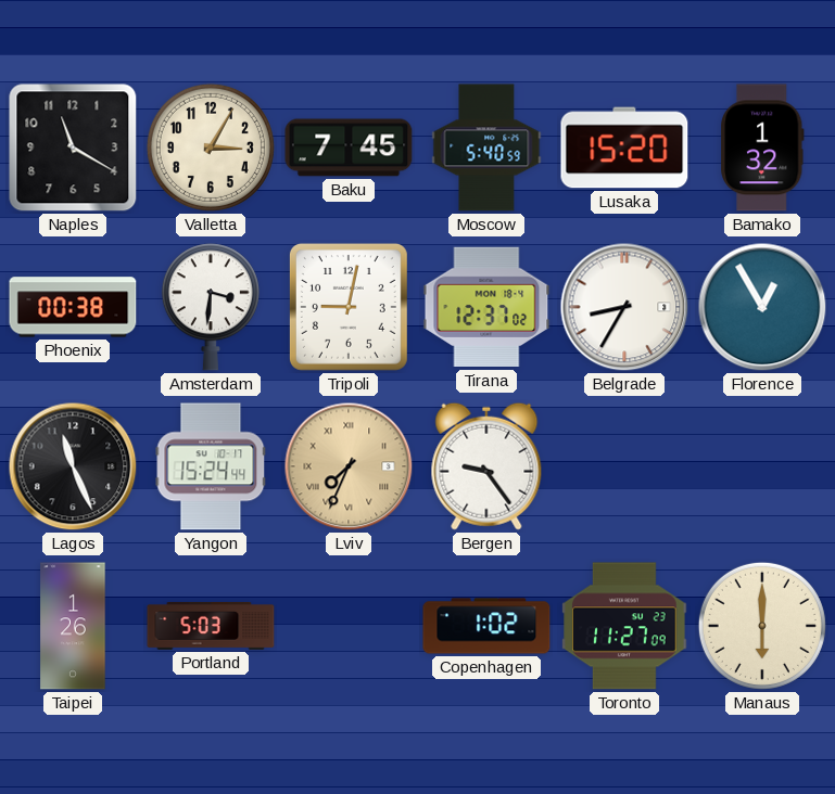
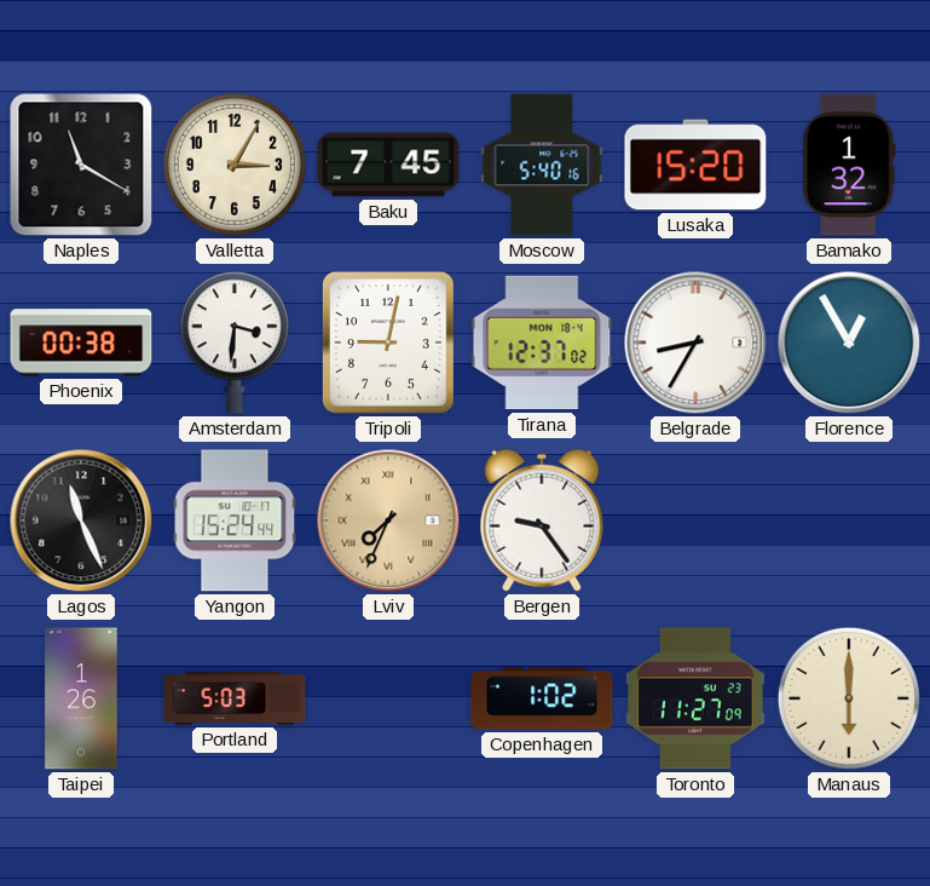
Moscow: 5:40:59 -> 5:40:16
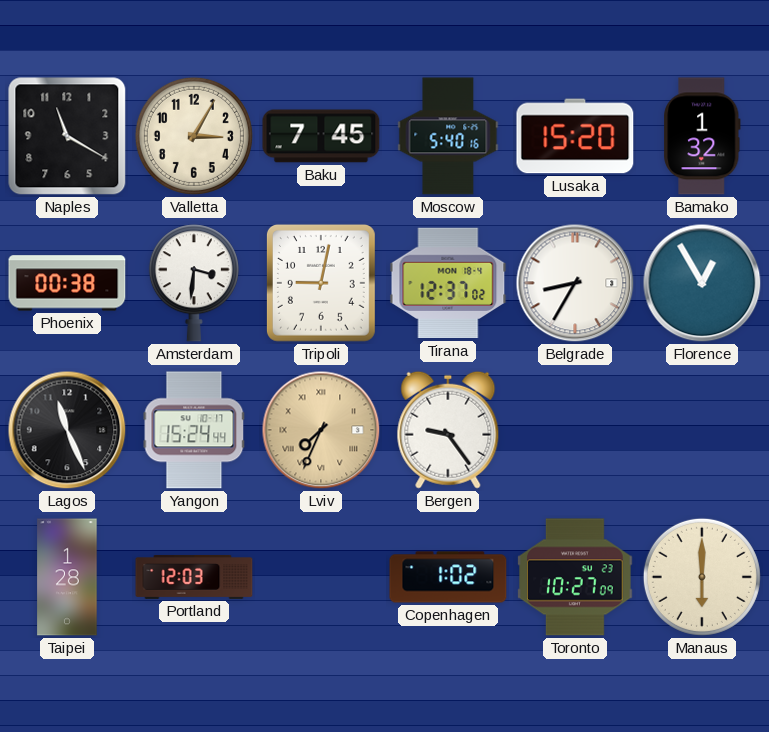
Taipei: 1:26 -> 1:28
Portland: 5:03 -> 12:03
Toronto: 11:27 -> 10:27
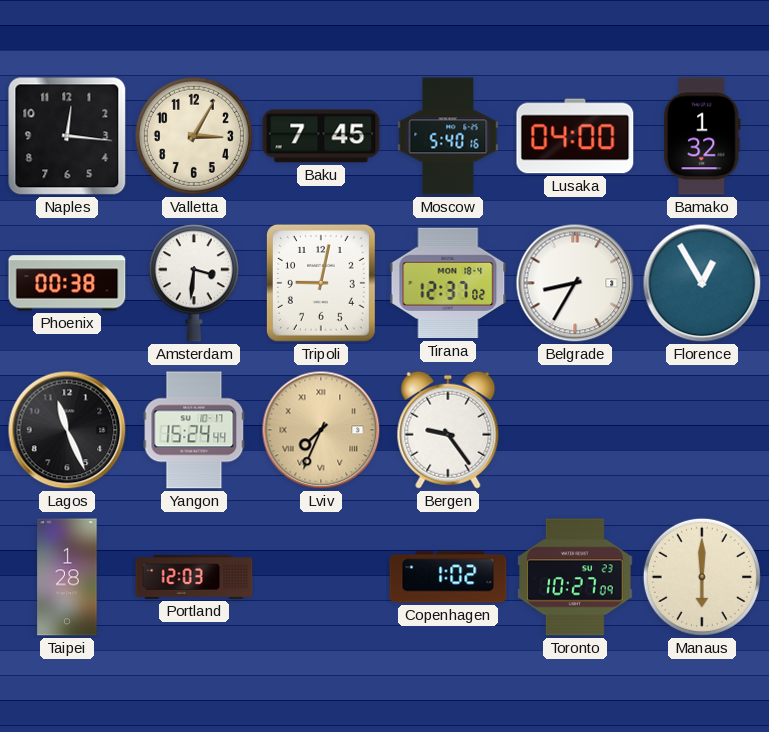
Naples: 11:20 -> 12:16
Lusaka: 15:20 -> 04:00
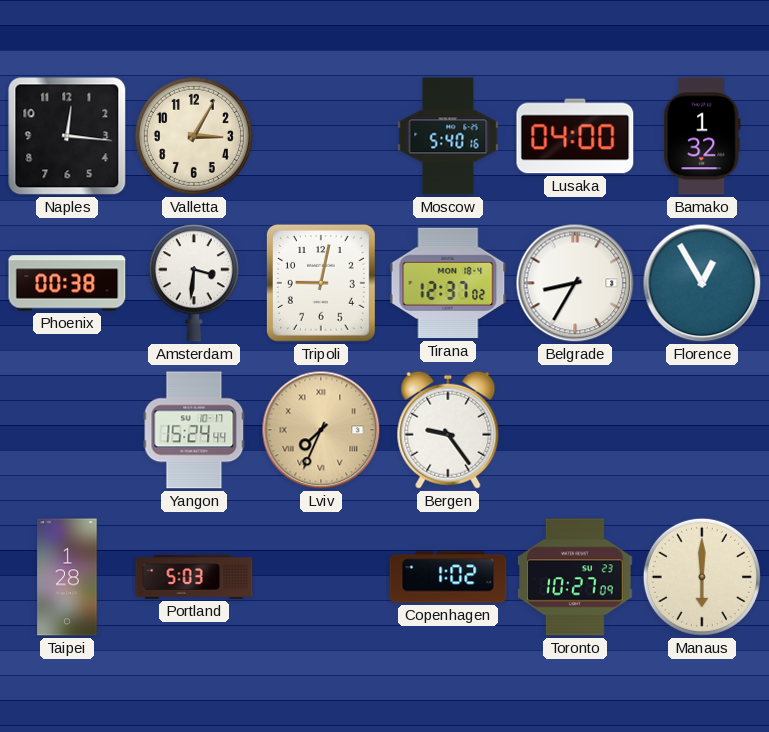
Baku: 7:45 -> none
Lagos: 11:26 -> none
Portland: 12:03 -> 5:03
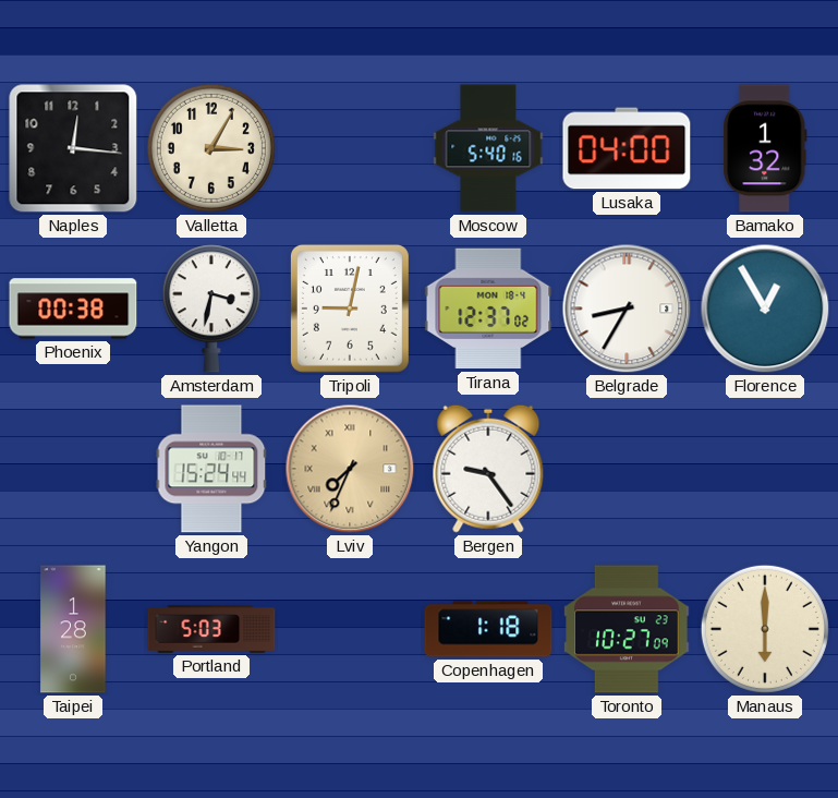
Amsterdam: 3:31 -> 3:32
Copenhagen: 1:02 -> 1:18
